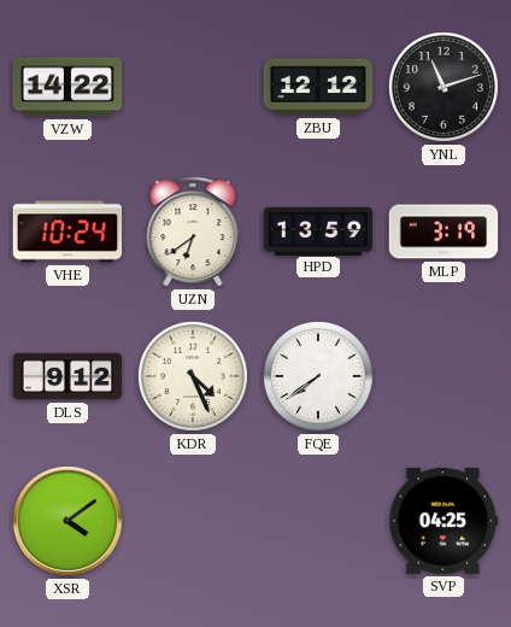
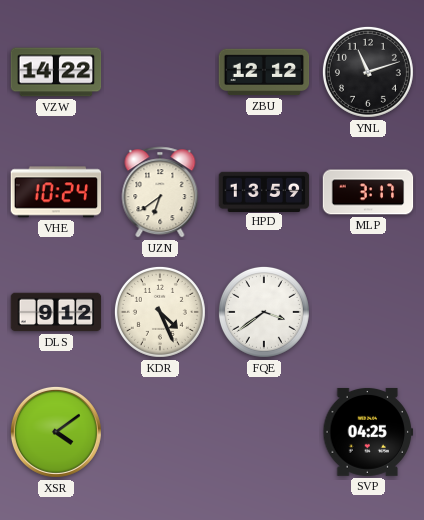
MLP: 3:19 -> 3:17
FQE: 7:39 -> 3:39
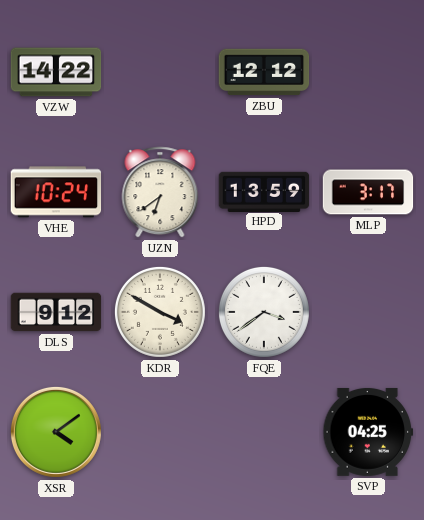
YNL: 11:12 -> none
KDR: 4:26 -> 3:50
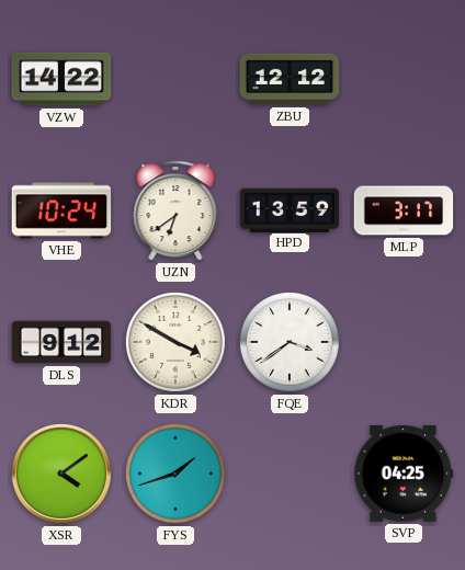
FYS: none -> 1:42
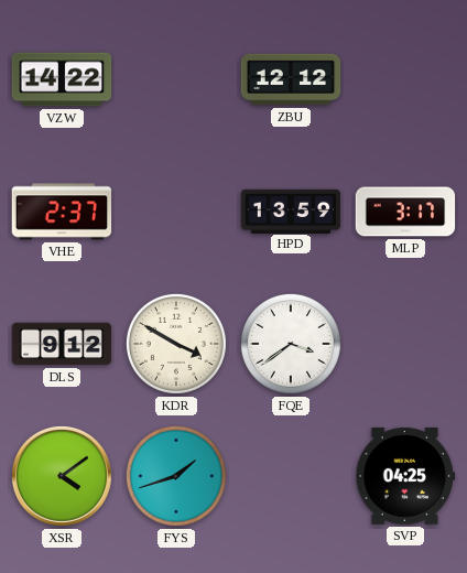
VHE: 10:24 -> 2:37
UZN: 6:39 -> none
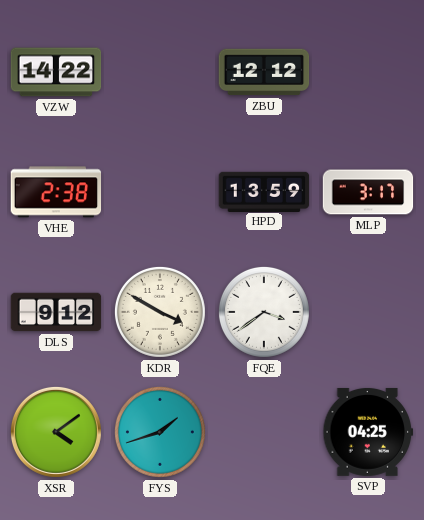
VHE: 2:37 -> 2:38
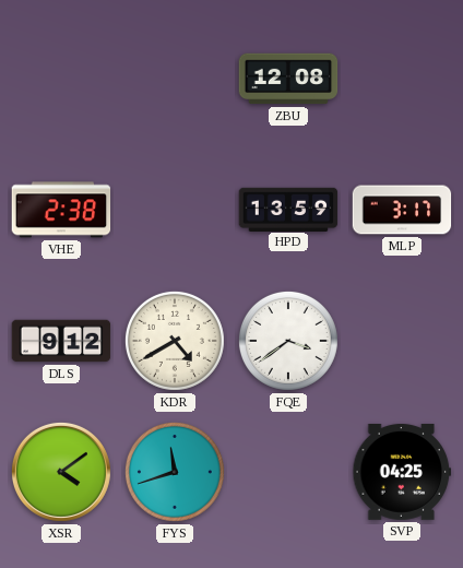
VZW: 14:22 -> none
ZBU: 12:12 -> 12:08
KDR: 3:50 -> 4:40
FYS: 1:42 -> 11:42
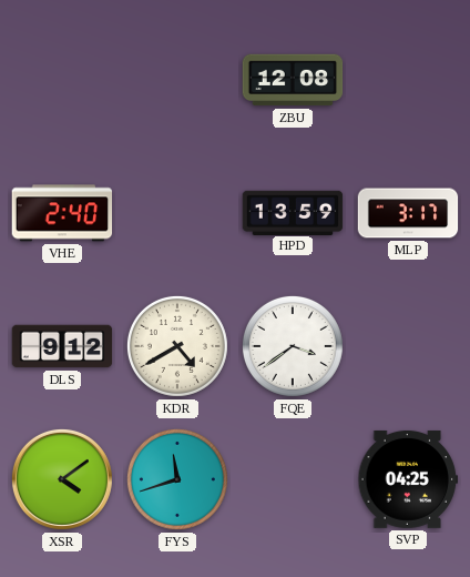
VHE: 2:38 -> 2:40
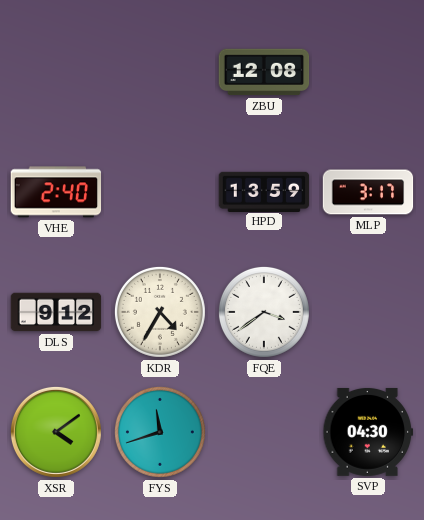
KDR: 4:40 -> 4:35
SVP: 04:25 -> 04:30
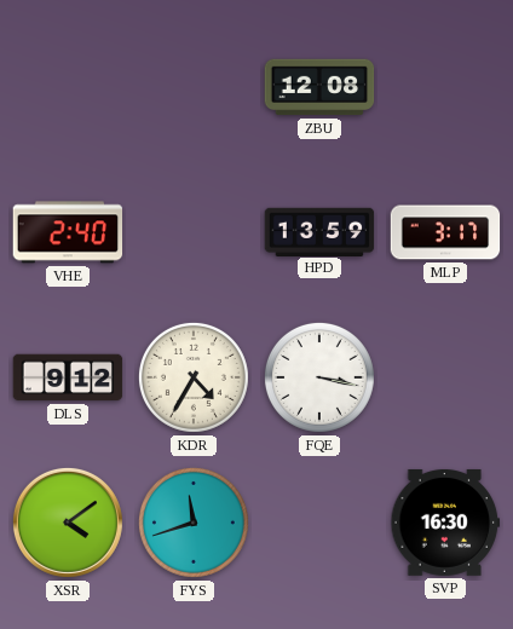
FQE: 3:39 -> 3:17
SVP: 04:30 -> 16:30
